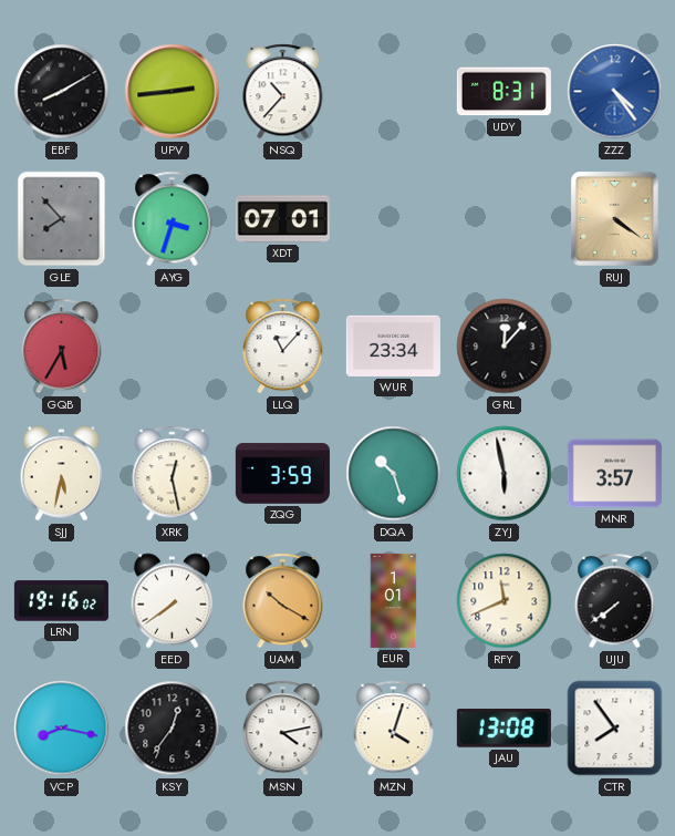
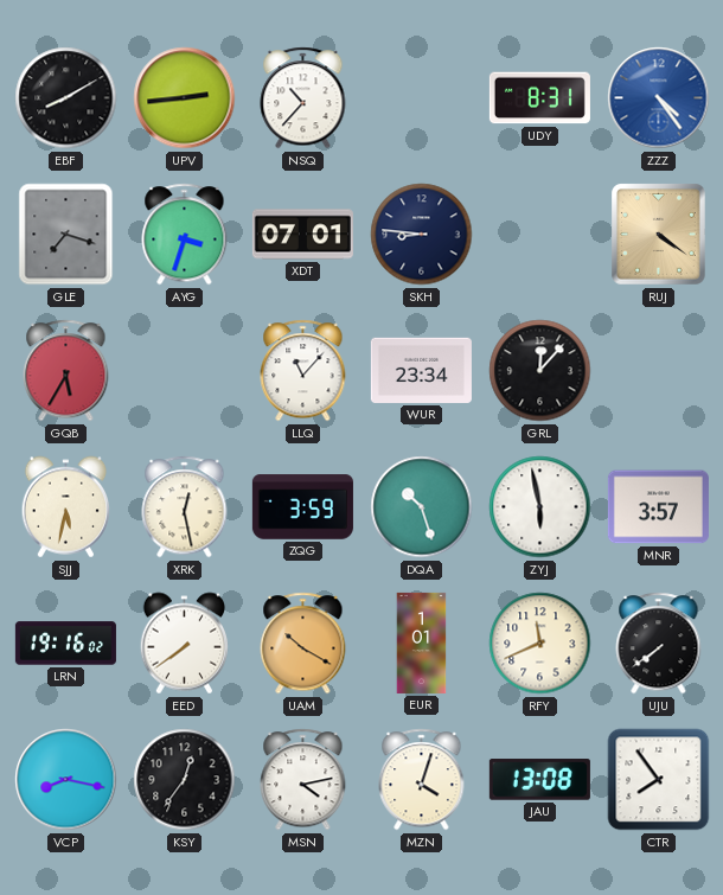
GLE: 7:53 -> 7:18
SKH: none -> 8:46
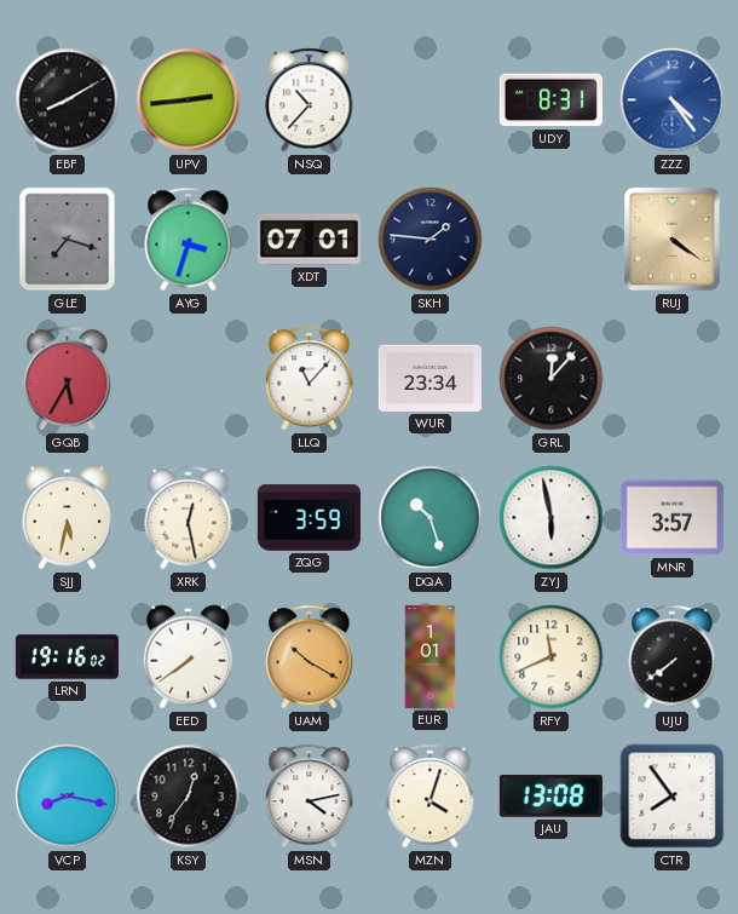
SKH: 8:46 -> 1:46
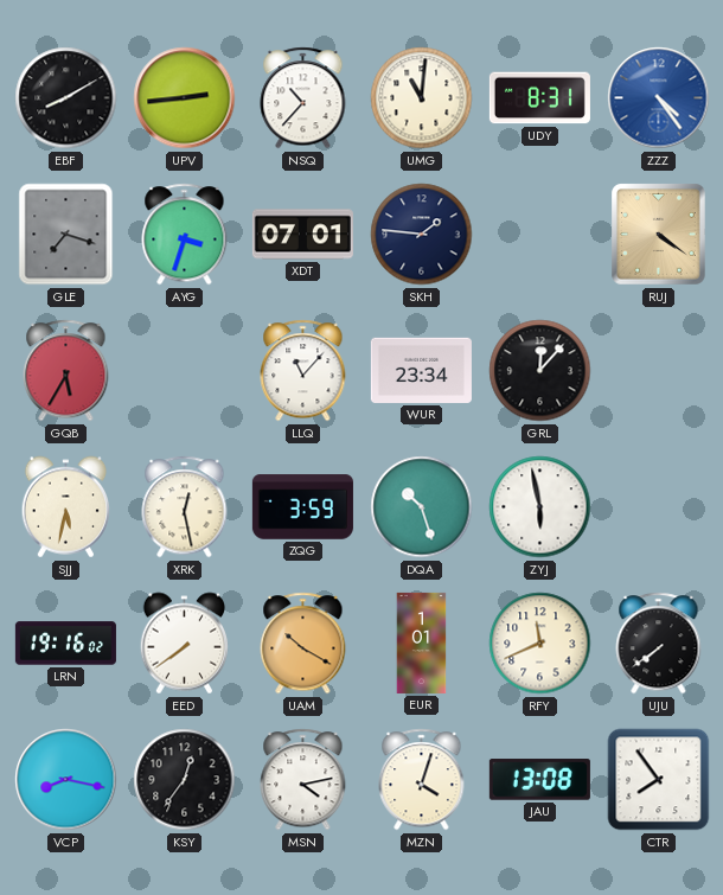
UMG: none -> 11:01
MNR: 3:57 -> none
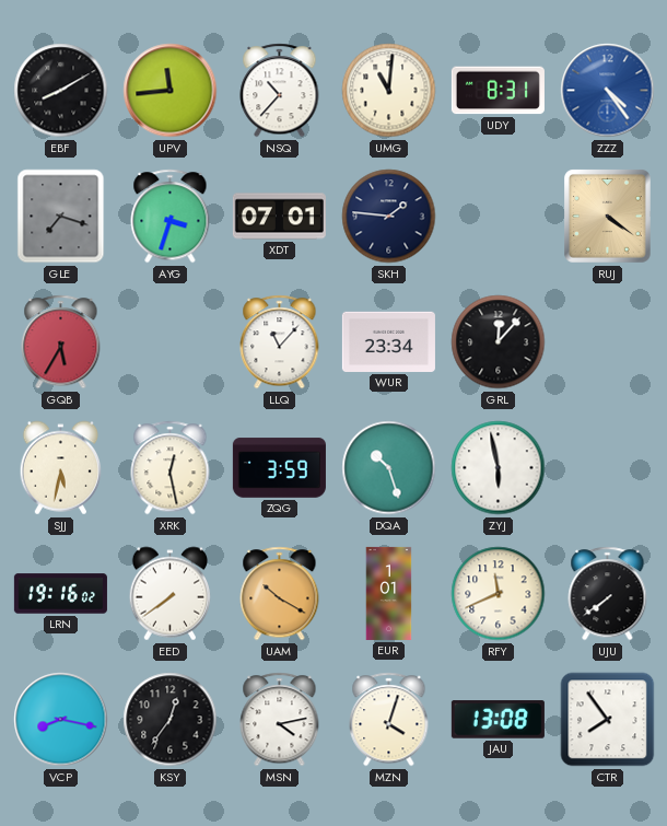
UPV: 2:44 -> 11:44
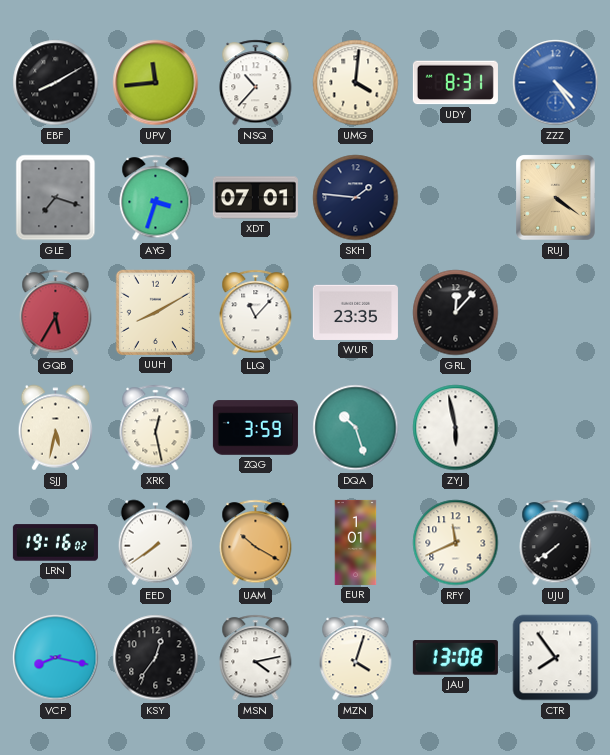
UMG: 11:01 -> 4:01
UUH: none -> 8:10
WUR: 23:34 -> 23:35
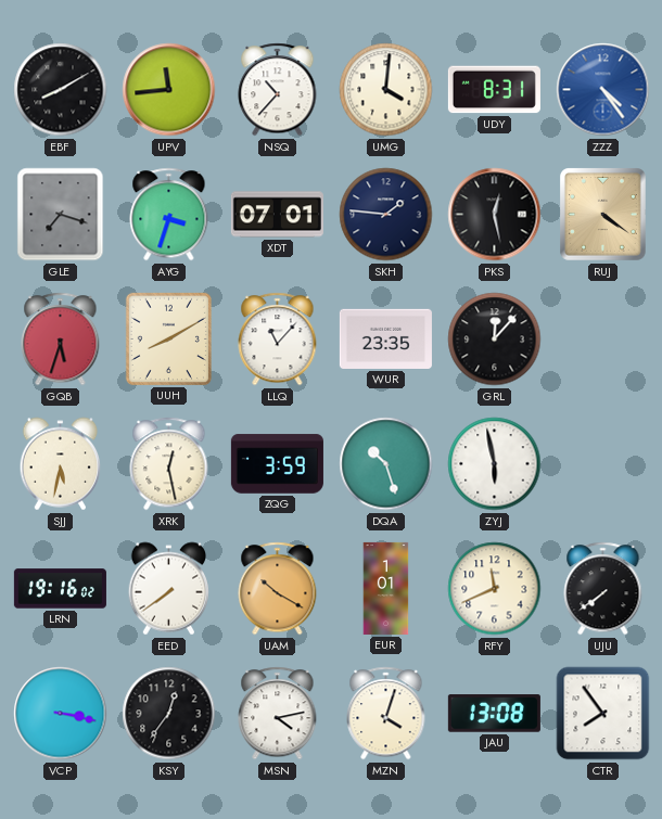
PKS: none -> 12:28
GQB: 5:35 -> 5:33
VCP: 8:17 -> 3:17
